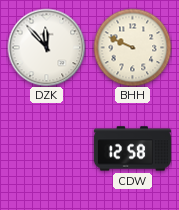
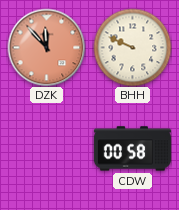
DZK dial: white -> salmon
CDW: 12:58 -> 00:58
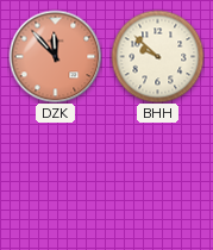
BHH: 9:49 -> 9:52
CDW: 00:58 -> none
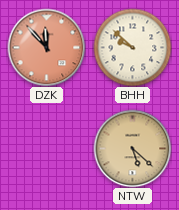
NTW: none -> 5:22
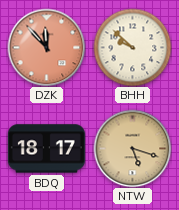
BDQ: none -> 18:17
NTW: 5:22 -> 5:18
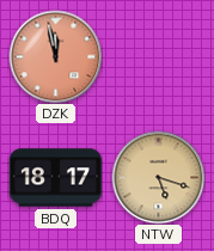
DZK: 11:53 -> 11:58
BHH: 9:52 -> none
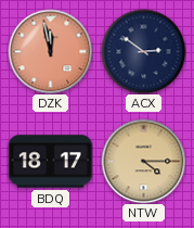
ACX: none -> 2:51
NTW: 5:18 -> 4:15
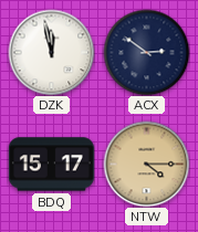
DZK dial: salmon -> white
BDQ: 18:17 -> 15:17
